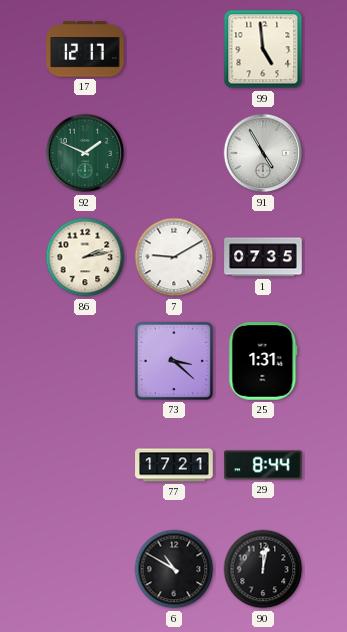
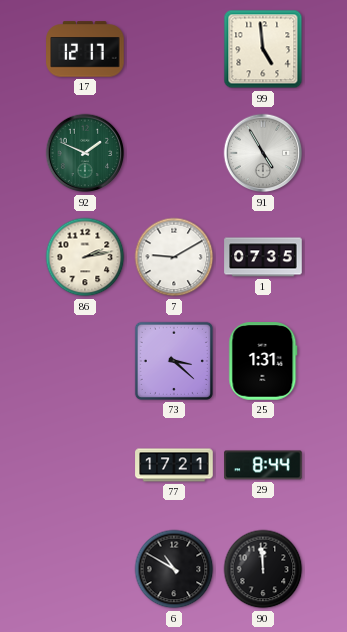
90: 12:02 -> 11:59
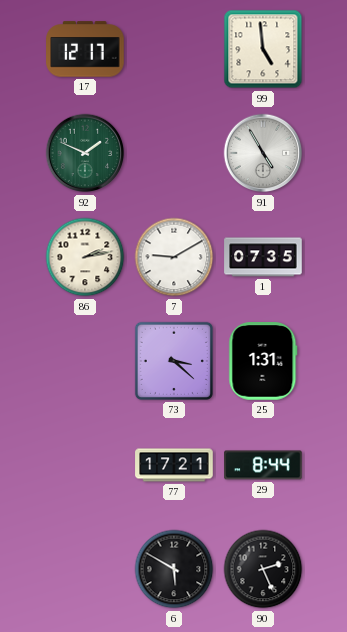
6: 10:50 -> 5:50
90: 11:59 -> 2:26
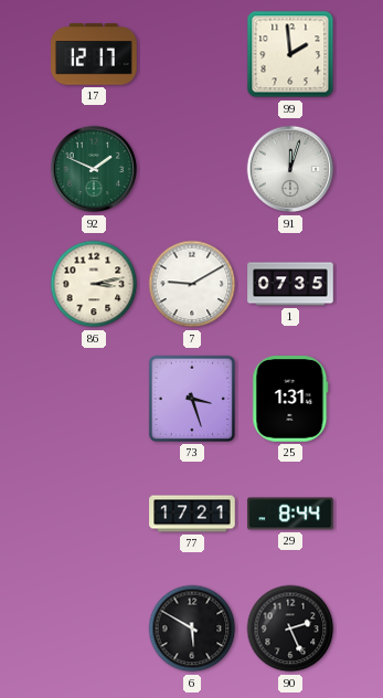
99: 4:59 -> 1:59
91: 4:55 -> 12:03
86: 2:13 -> 3:13
73: 3:22 -> 3:27
